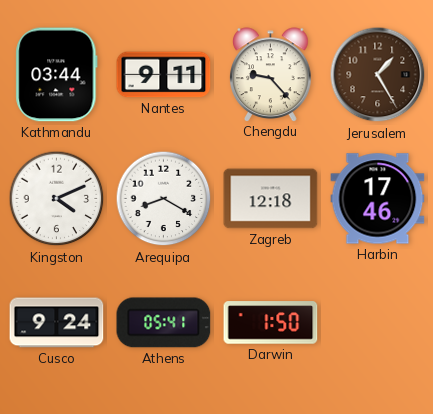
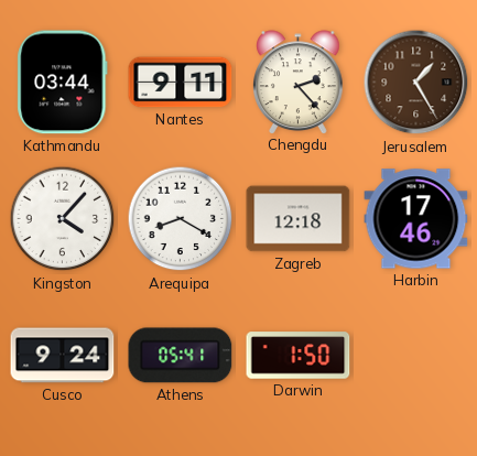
Chengdu: 9:23 -> 2:23
Kingston: 4:11 -> 4:07
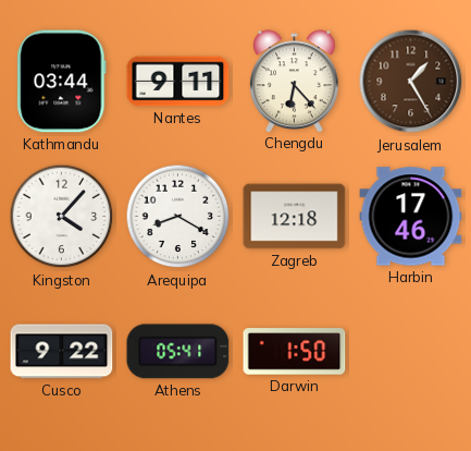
Chengdu: 2:23 -> 6:23
Cusco: 9:24 -> 9:22
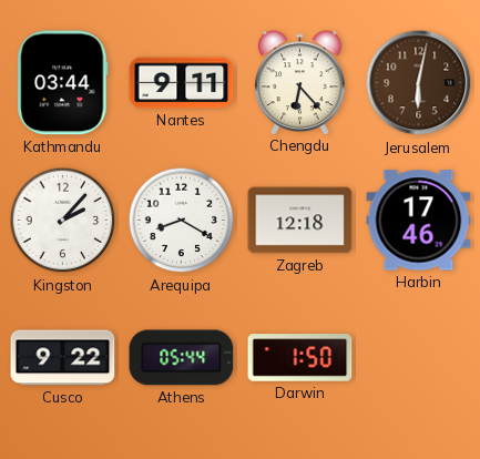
Jerusalem: 1:25 -> 6:02
Kingston: 4:07 -> 2:07
Athens: 05:41 -> 05:44
